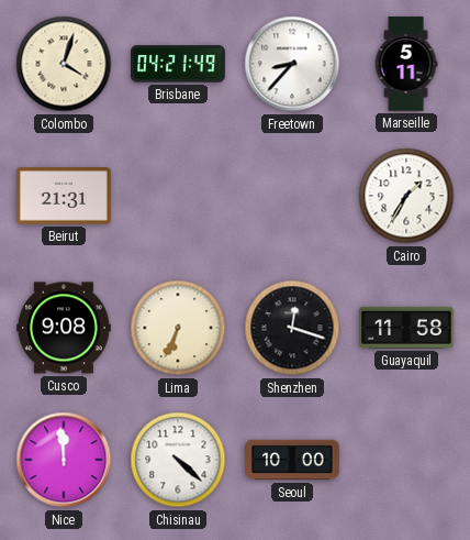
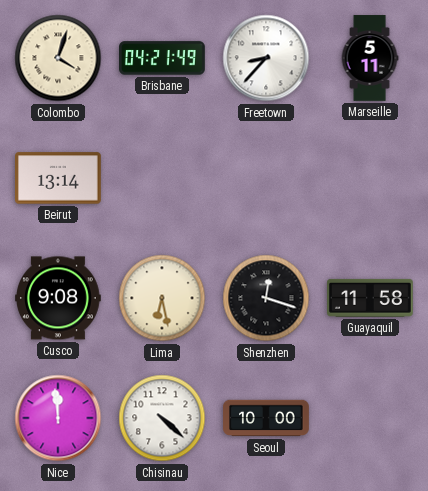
Beirut: 21:31 -> 13:14
Cairo: 1:35 -> none
Lima: 6:34 -> 6:28
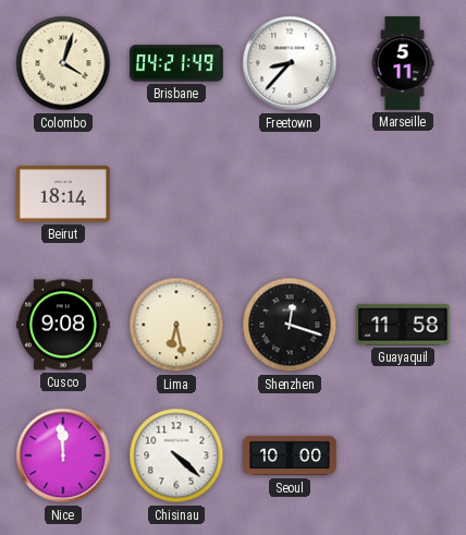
Beirut: 13:14 -> 18:14
